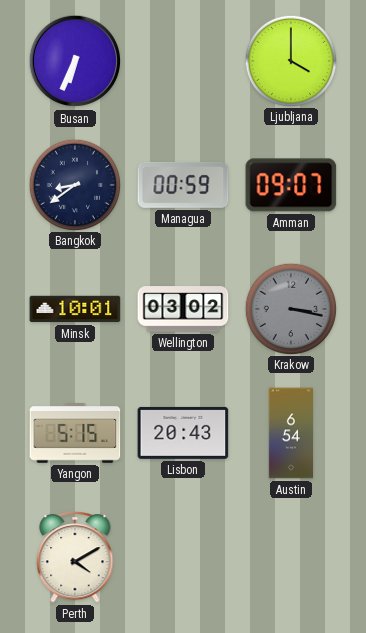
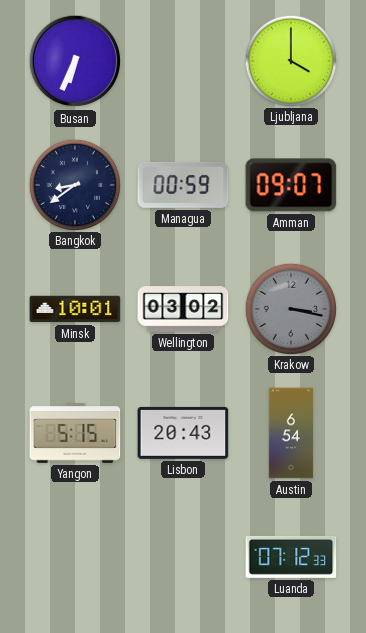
Perth: 4:10 -> none
Luanda: none -> 07:12
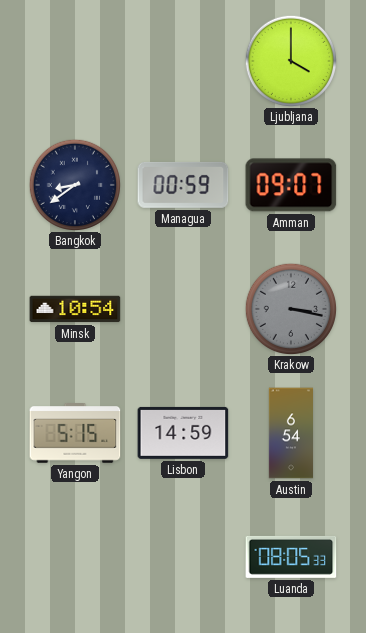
Busan: 6:34 -> none
Minsk: 10:01 -> 10:54
Wellington: 03:02 -> none
Lisbon: 20:43 -> 14:59
Luanda: 07:12 -> 08:05
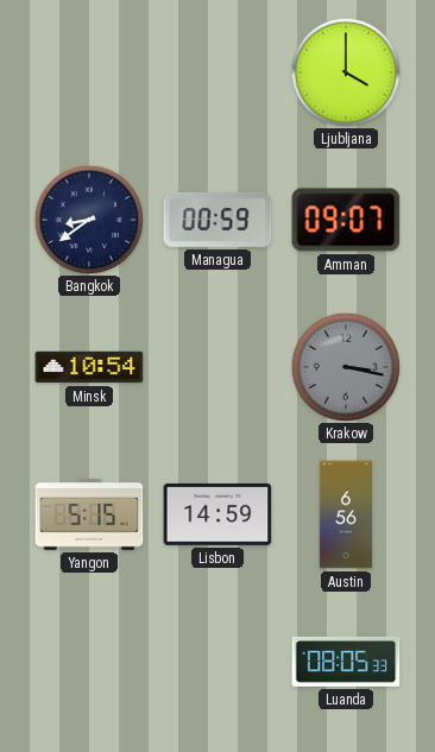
Austin: 6:54 -> 6:56
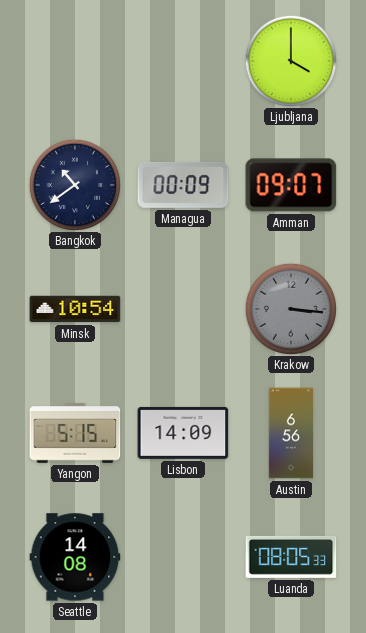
Bangkok: 8:39 -> 10:39
Managua: 00:59 -> 00:09
Krakow: 3:17 -> 3:16
Lisbon: 14:59 -> 14:09
Seattle: none -> 14:08
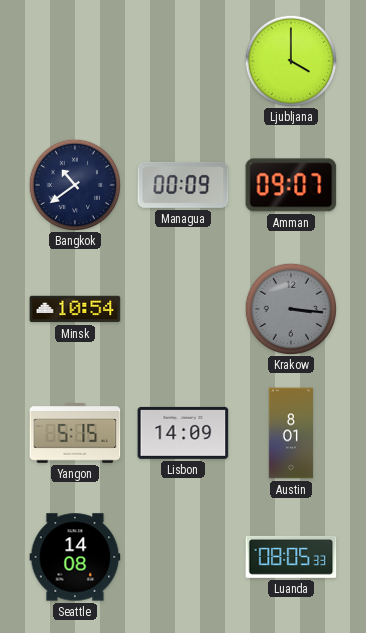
Austin: 6:56 -> 8:01
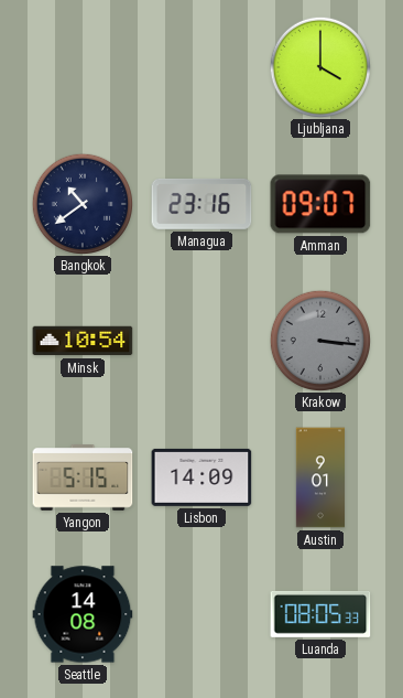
Managua: 00:09 -> 23:16
Austin: 8:01 -> 9:01
